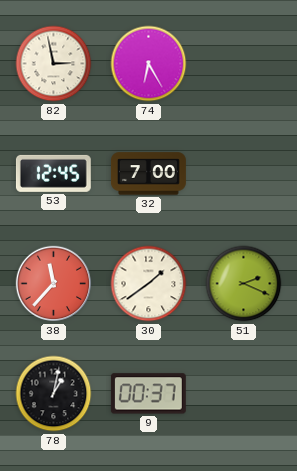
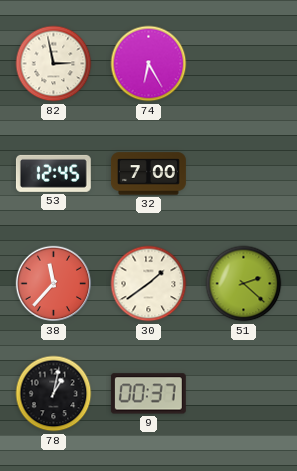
51: 2:19 -> 2:22
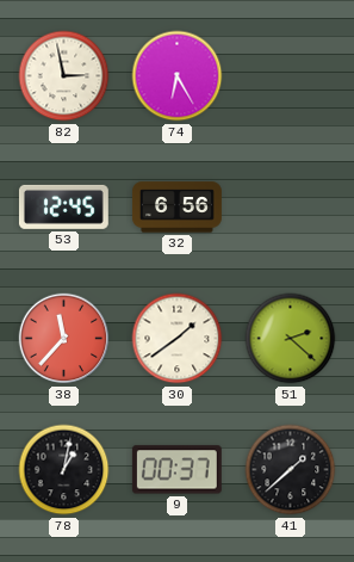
32: 7:00 -> 6:56
41: none -> 1:38
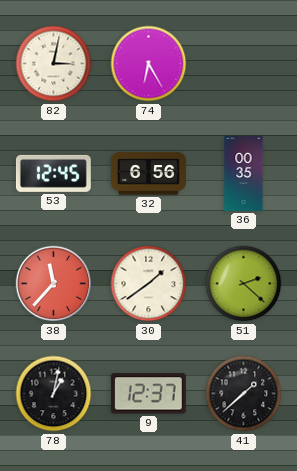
82: 2:58 -> 3:02
36: none -> 00:35
9: 00:37 -> 12:37
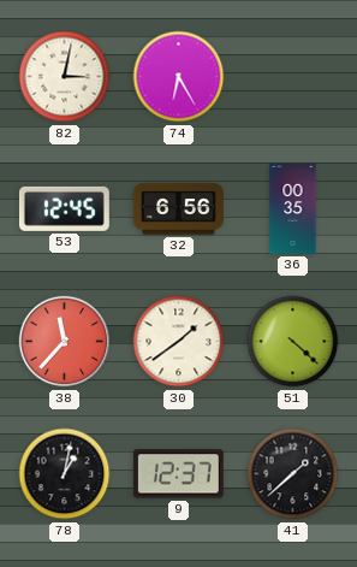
51: 2:22 -> 4:22
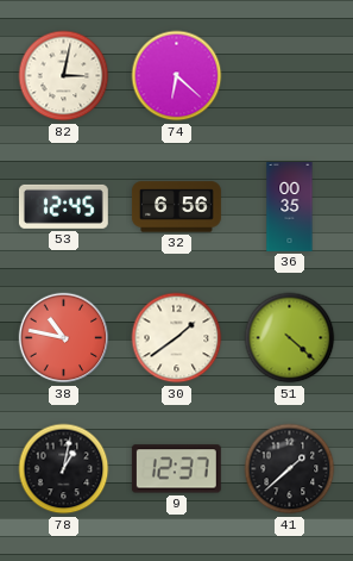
74: 6:25 -> 6:22
38: 11:37 -> 10:47
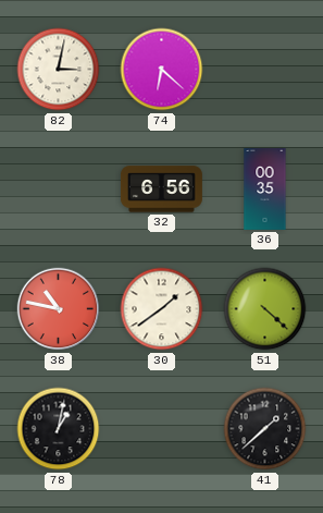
53: 12:45 -> none
9: 12:37 -> none
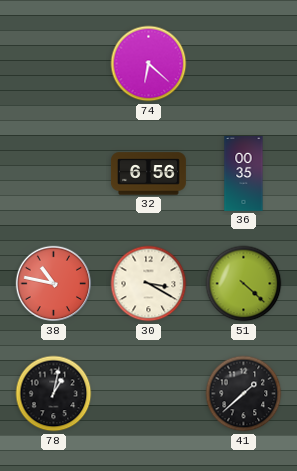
82: 3:02 -> none
30: 1:39 -> 3:20
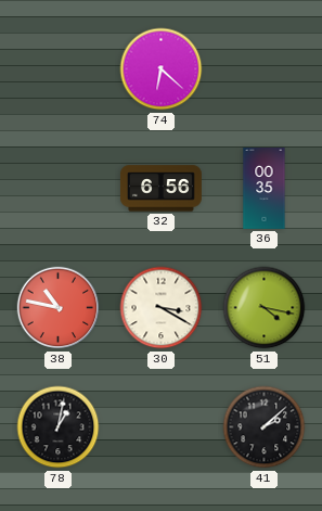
51: 4:22 -> 4:17
41: 1:38 -> 2:08
